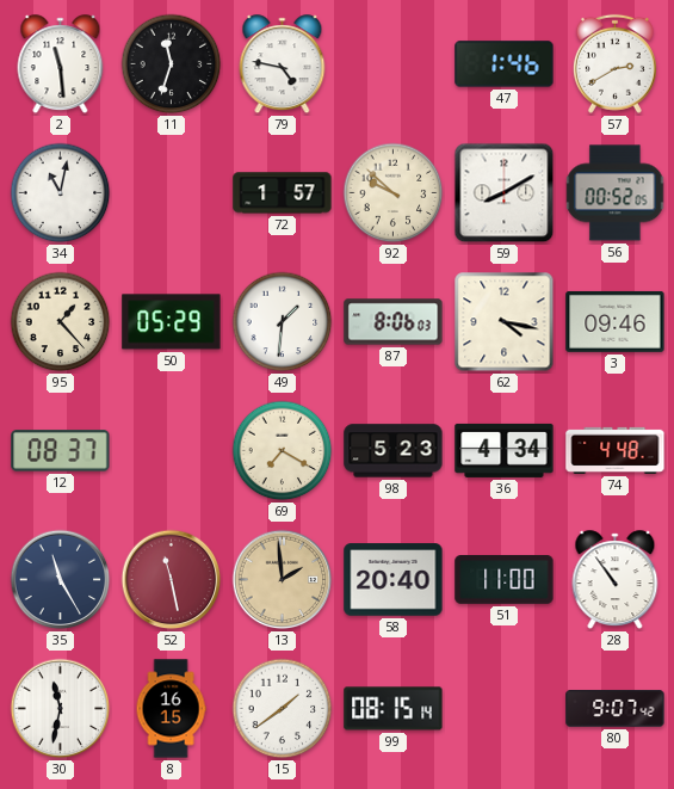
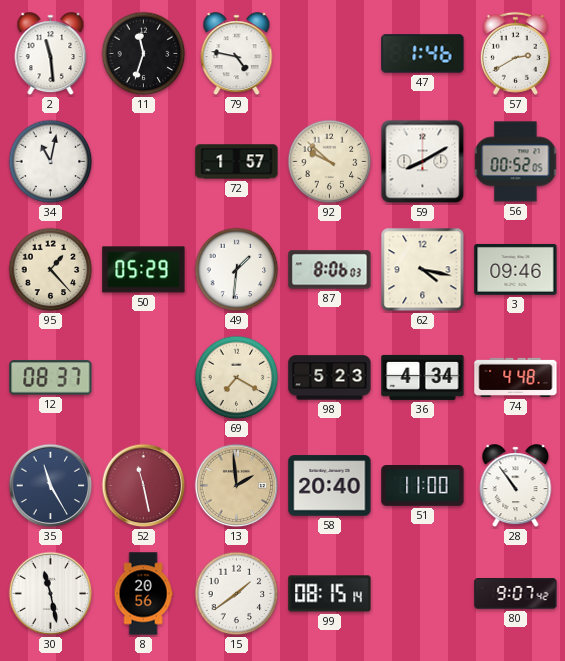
30: 11:32 -> 11:28
8: 16:15 -> 20:56
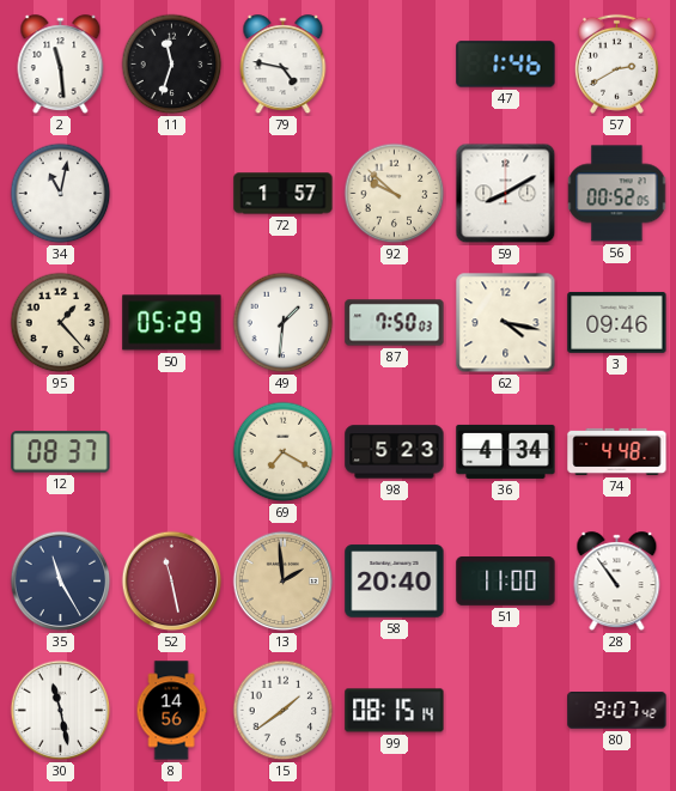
87: 8:06 -> 7:50
8: 20:56 -> 14:56
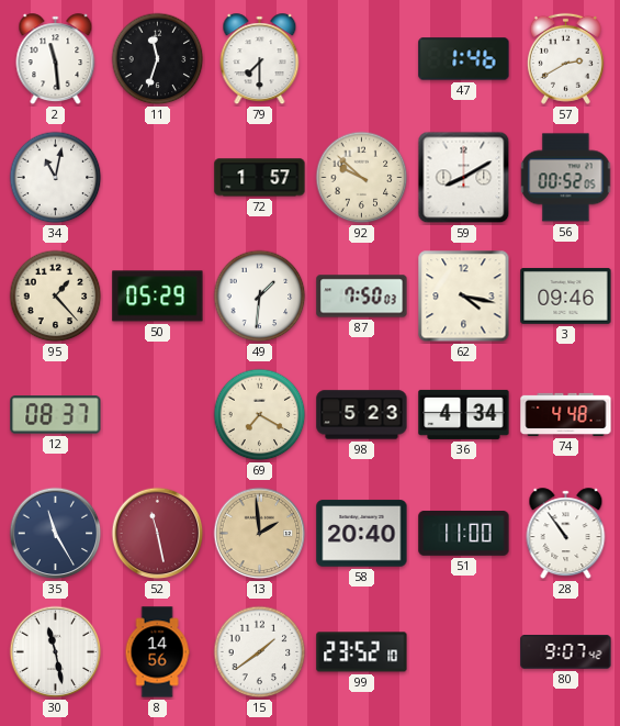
79: 4:47 -> 7:30
99: 08:15 -> 23:52
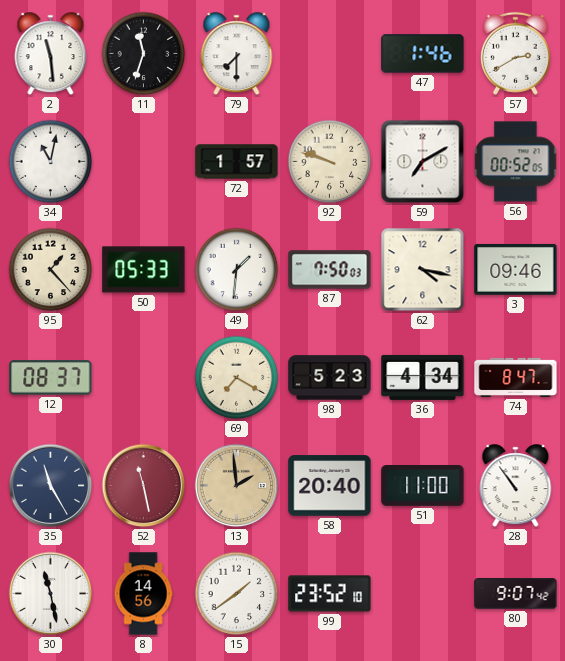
92: 9:52 -> 9:48
59: 8:10 -> 7:10
50: 05:29 -> 05:33
74: 4:48 -> 8:47
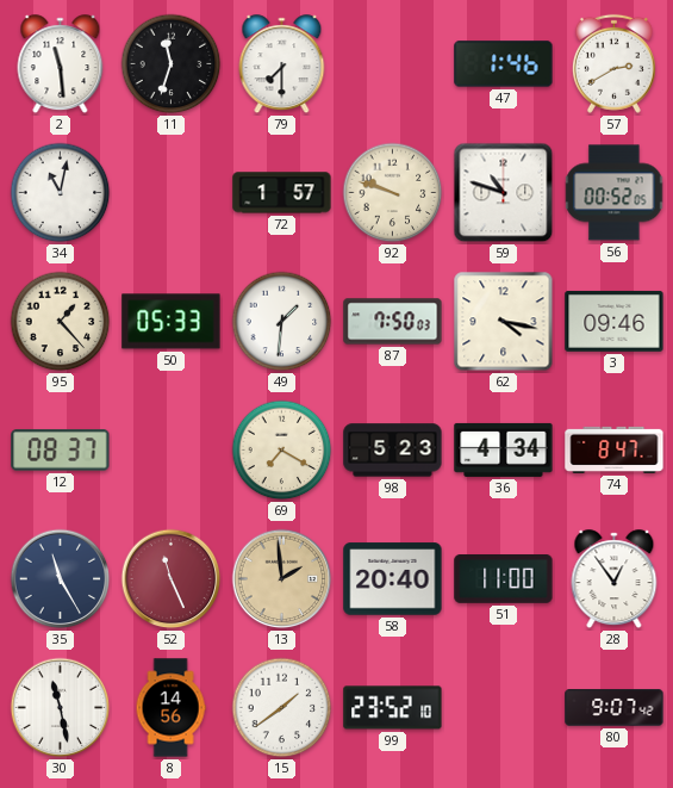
59: 7:10 -> 10:48
52: 11:28 -> 11:26
28: 10:54 -> 12:54
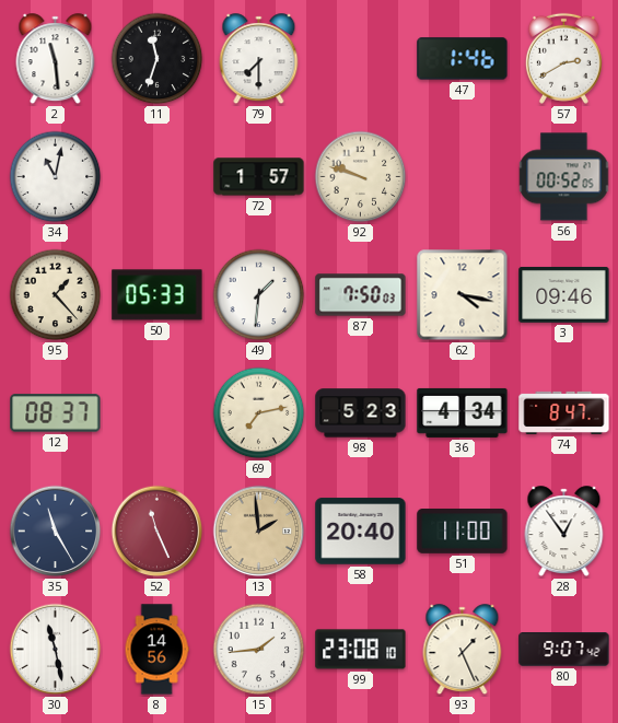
59: 10:48 -> none
69: 7:20 -> 7:13
15: 1:39 -> 1:44
99: 23:52 -> 23:08
93: none -> 1:26
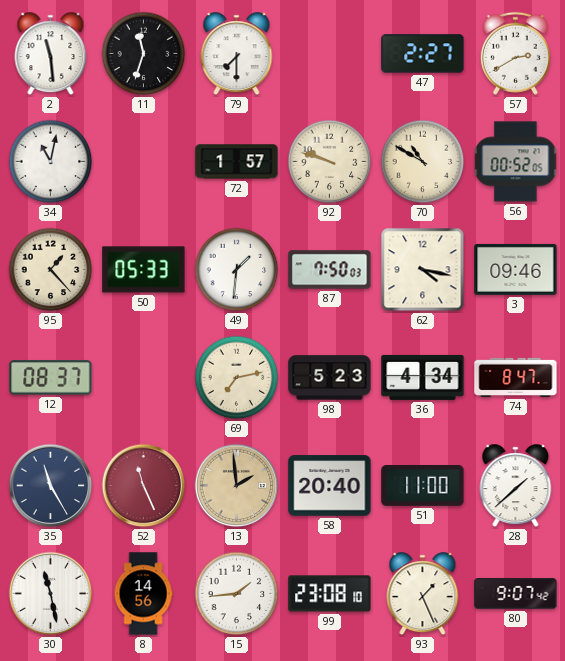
47: 1:46 -> 2:27
70: none -> 10:50
28: 12:54 -> 1:38
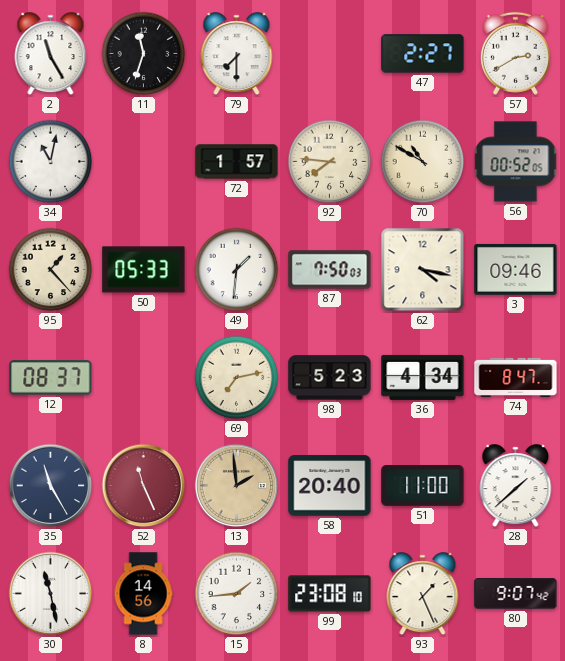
2: 11:29 -> 11:25
92: 9:48 -> 7:46
